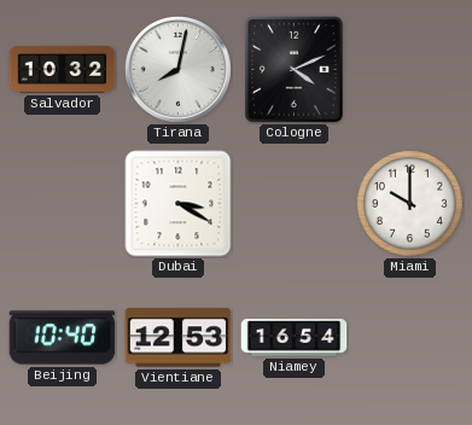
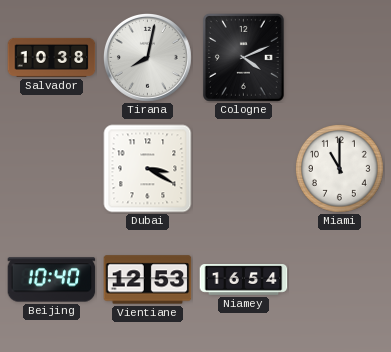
Salvador: 10:32 -> 10:38
Miami: 10:00 -> 11:00
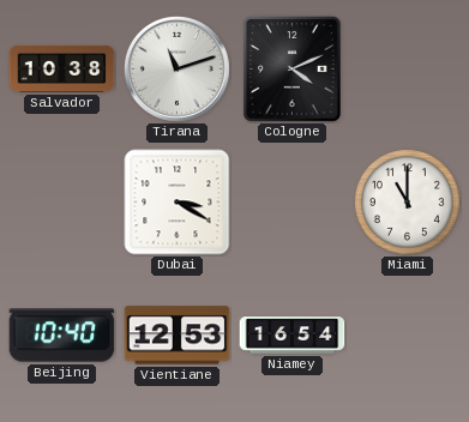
Tirana: 8:02 -> 11:12
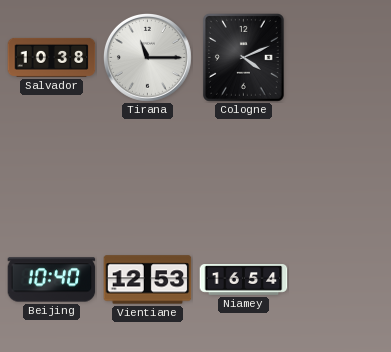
Tirana: 11:12 -> 11:15
Dubai: 3:20 -> none
Miami: 11:00 -> none
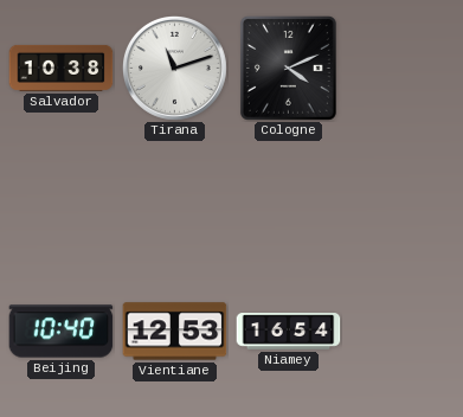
Tirana: 11:15 -> 11:12
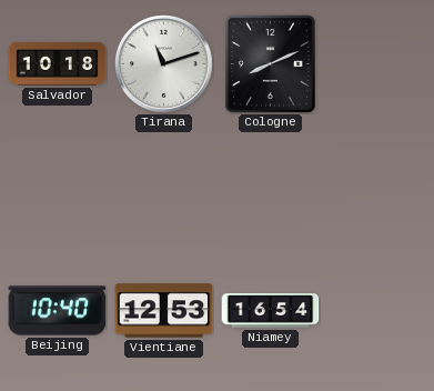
Salvador: 10:38 -> 10:18
Cologne: 4:11 -> 8:11
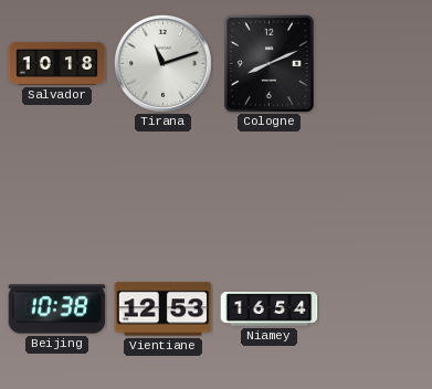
Beijing: 10:40 -> 10:38
